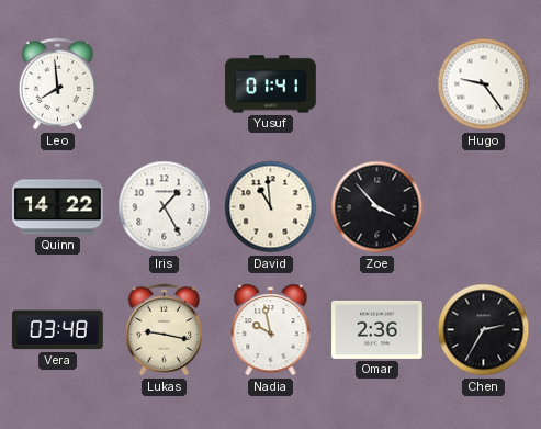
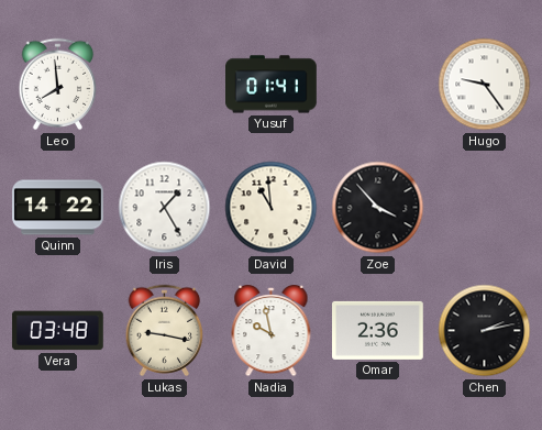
Chen: 2:35 -> 2:13
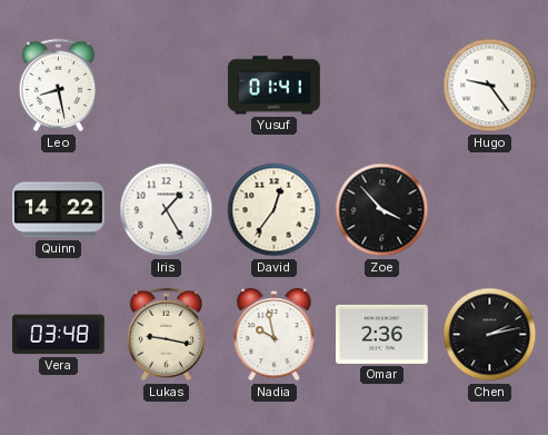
Leo: 7:59 -> 8:28
David: 10:59 -> 12:36
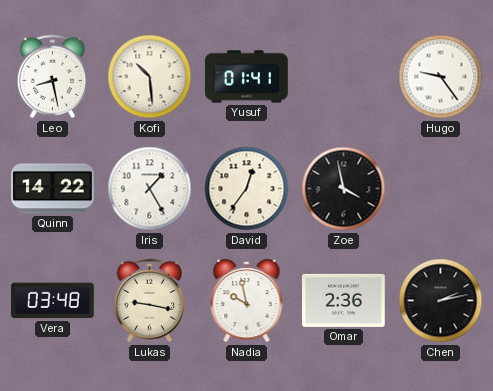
Kofi: none -> 10:29
Zoe: 3:53 -> 3:58
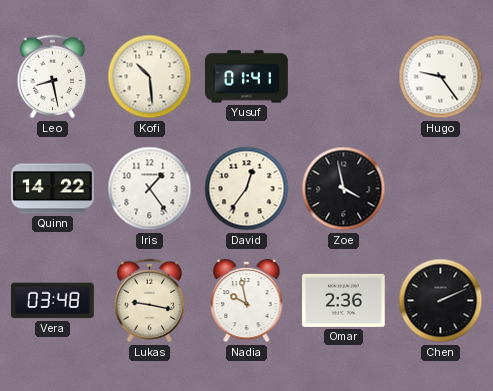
Iris: 1:25 -> 1:24
Chen: 2:13 -> 2:11
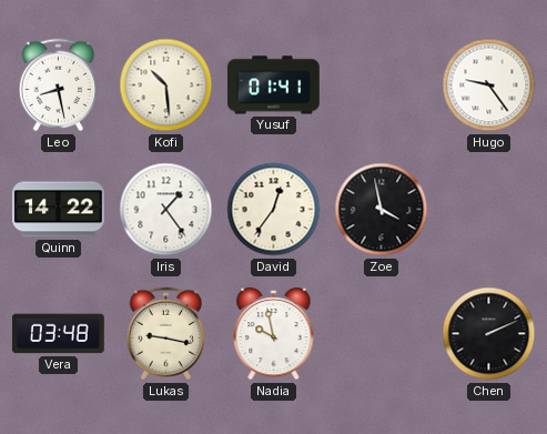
Omar: 2:36 -> none
